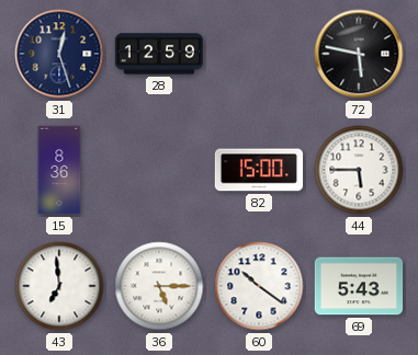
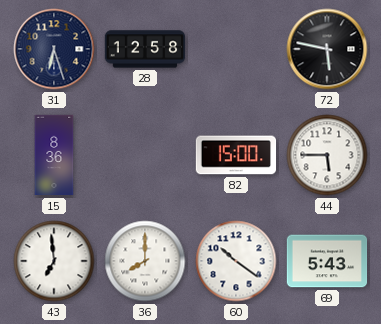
31: 12:27 -> 6:27
28: 12:59 -> 12:58
36: 5:15 -> 8:00
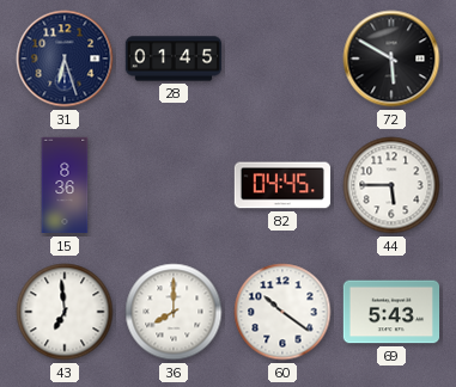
28: 12:58 -> 01:45
72: 5:47 -> 5:50
82: 15:00 -> 04:45
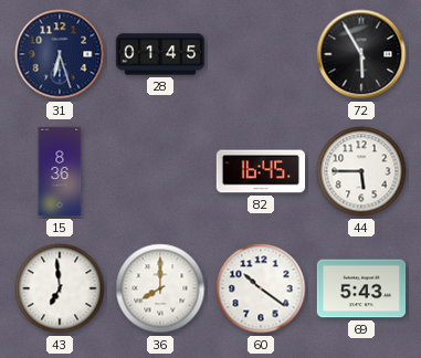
72: 5:50 -> 5:55
82: 04:45 -> 16:45
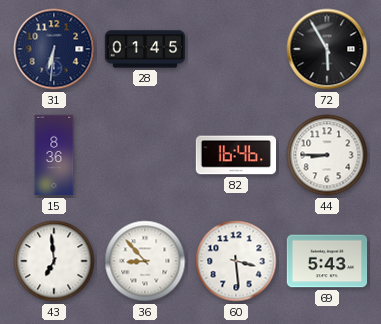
31: 6:27 -> 6:31
82: 16:45 -> 16:46
44: 5:45 -> 8:45
36: 8:00 -> 8:53
60: 10:21 -> 3:29
